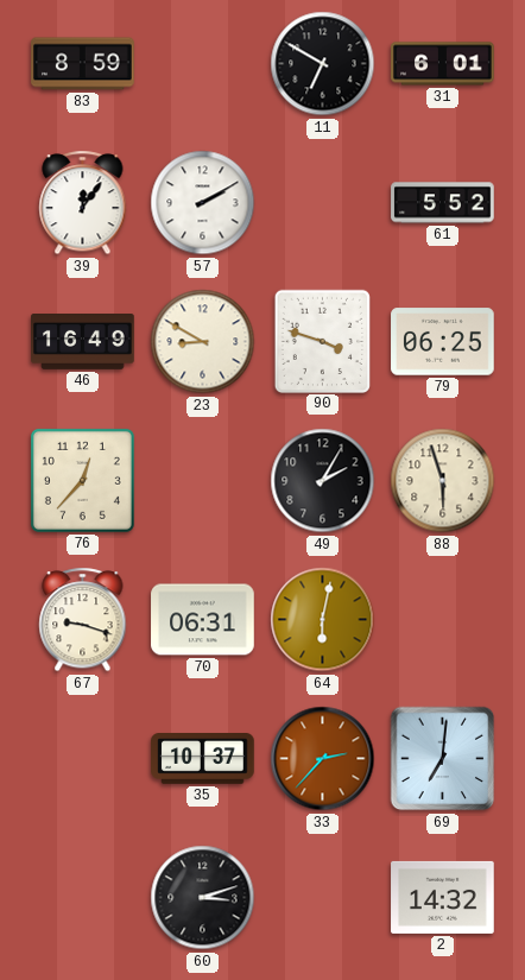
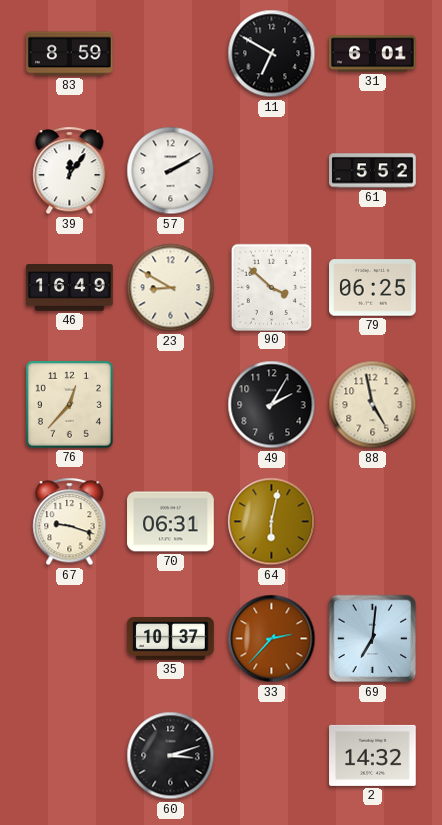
90: 3:48 -> 3:52
88: 5:57 -> 4:58
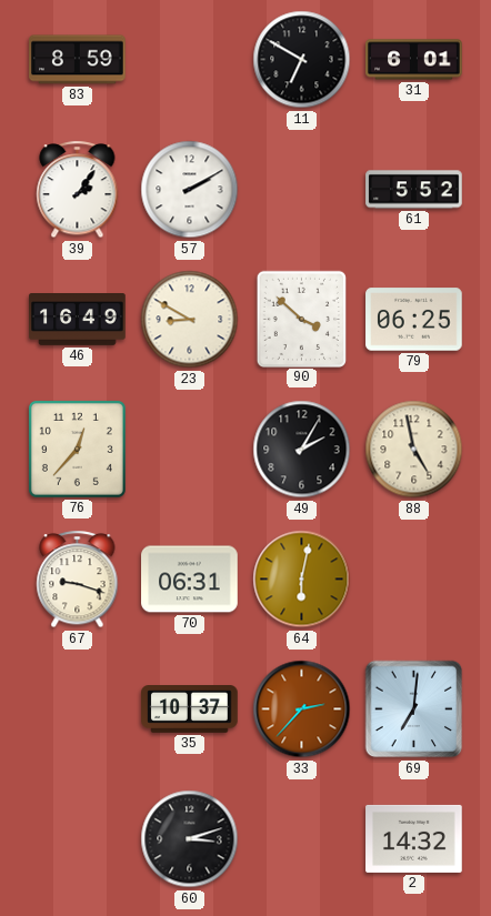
39: 12:06 -> 2:06
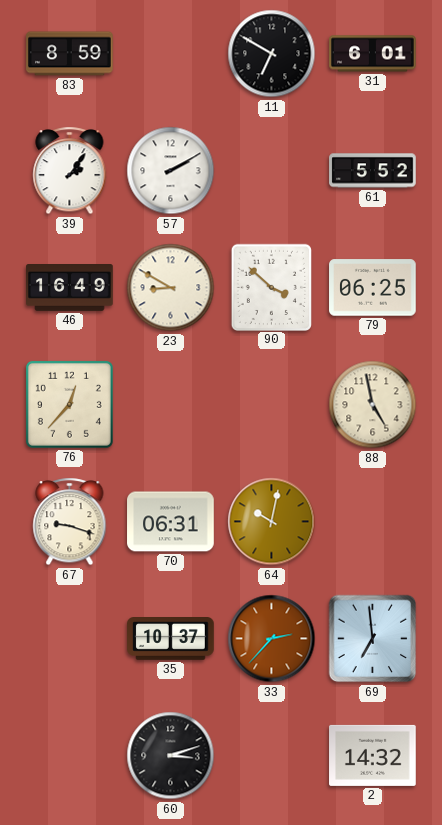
49: 2:05 -> none
64: 6:02 -> 10:02
69: 7:01 -> 6:59
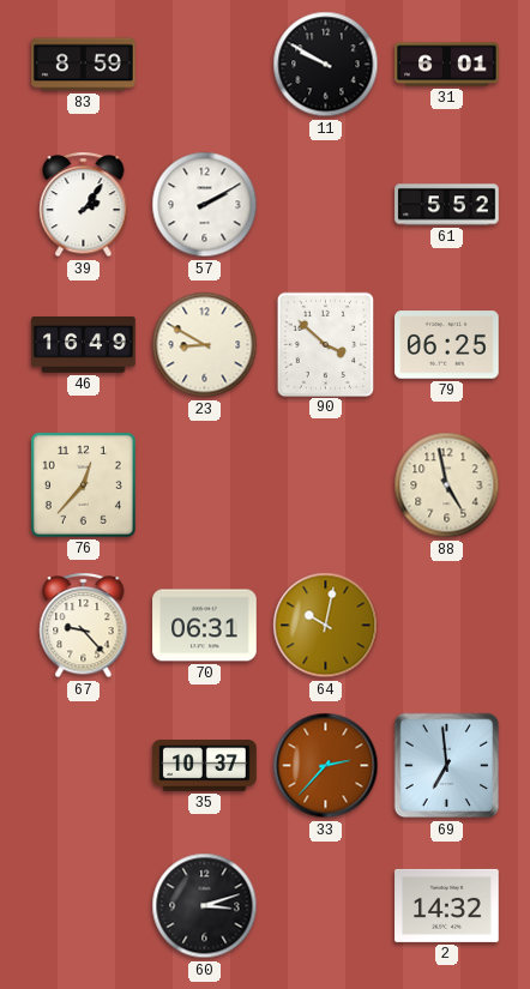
11: 6:50 -> 9:50
67: 9:18 -> 9:23
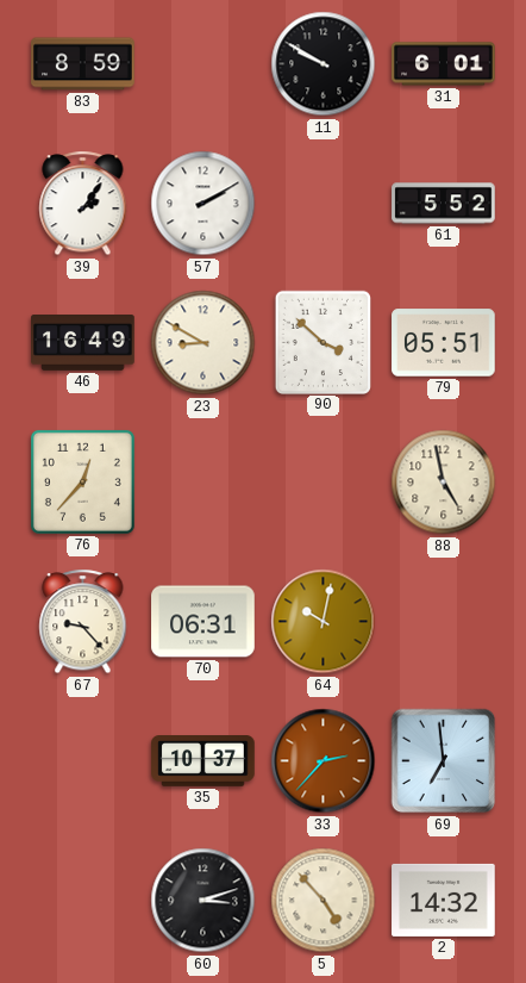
79: 06:25 -> 05:51
5: none -> 4:53
